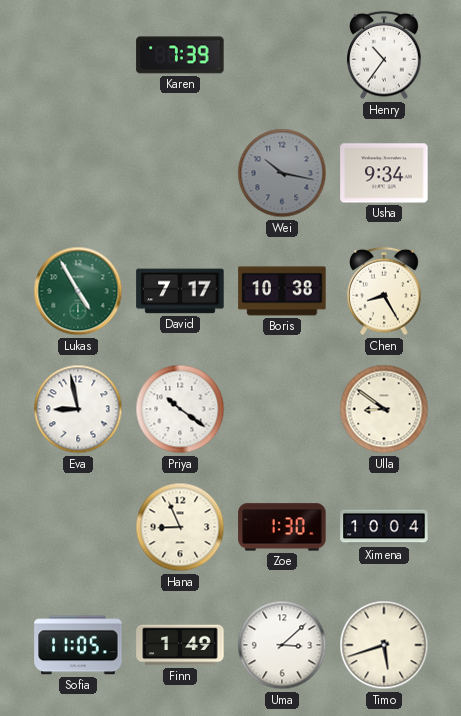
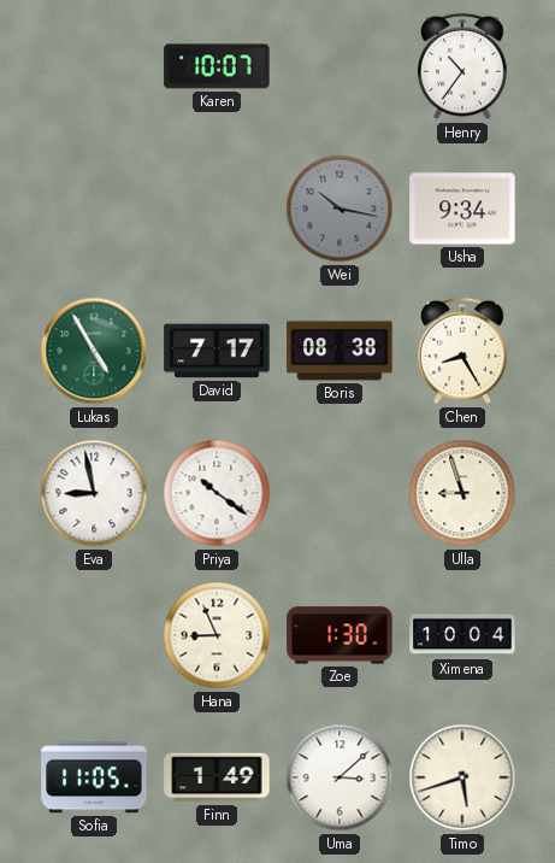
Karen: 7:39 -> 10:07
Boris: 10:38 -> 08:38
Ulla: 8:51 -> 8:57
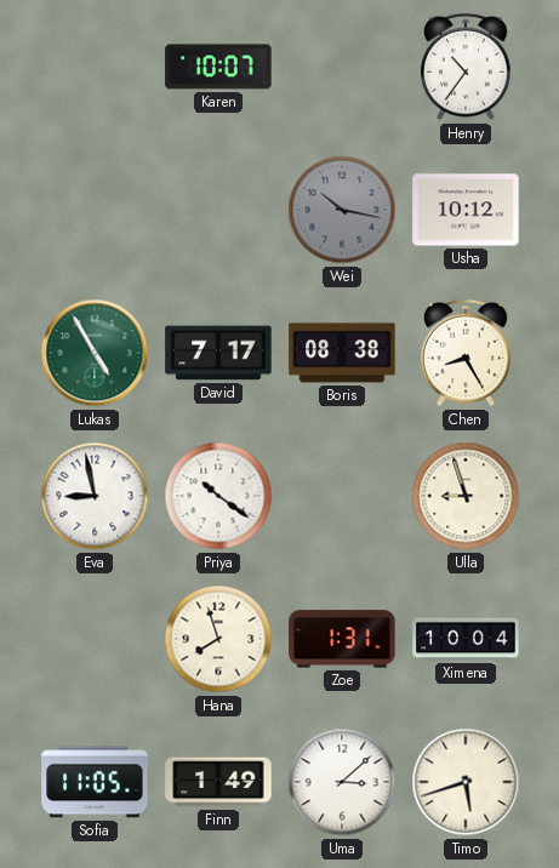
Usha: 9:34 -> 10:12
Hana: 8:56 -> 7:57
Zoe: 1:30 -> 1:31
